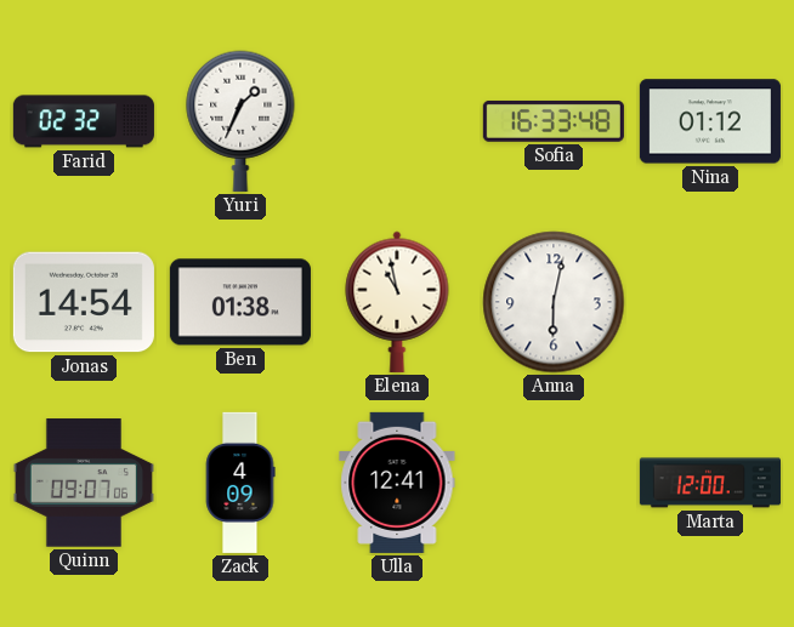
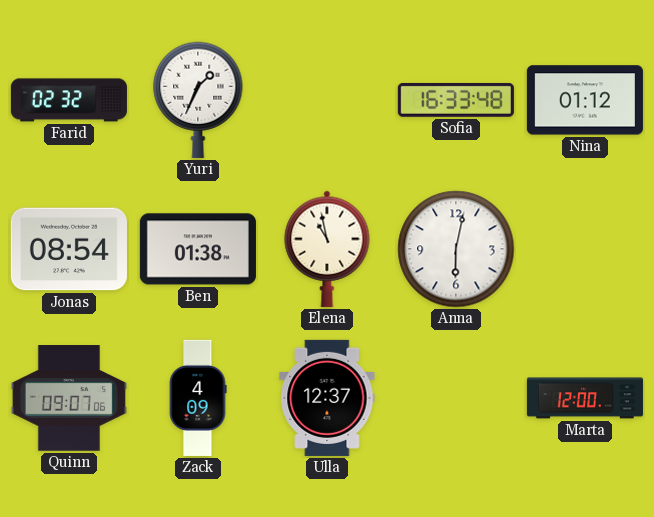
Jonas: 14:54 -> 08:54
Ulla: 12:41 -> 12:37
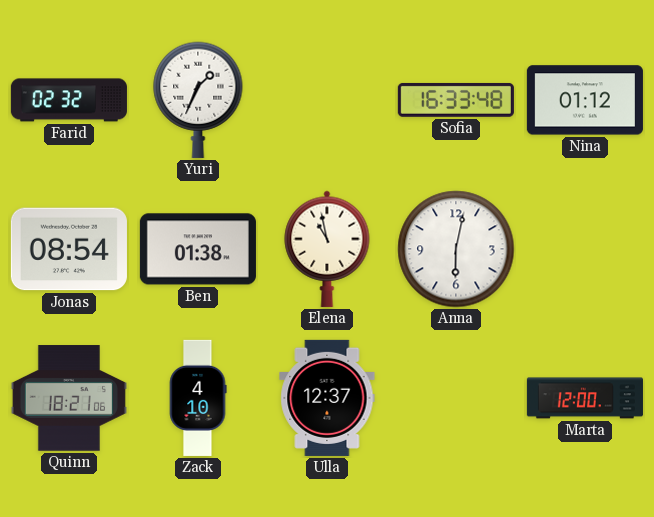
Quinn: 09:07 -> 18:21
Zack: 4:09 -> 4:10
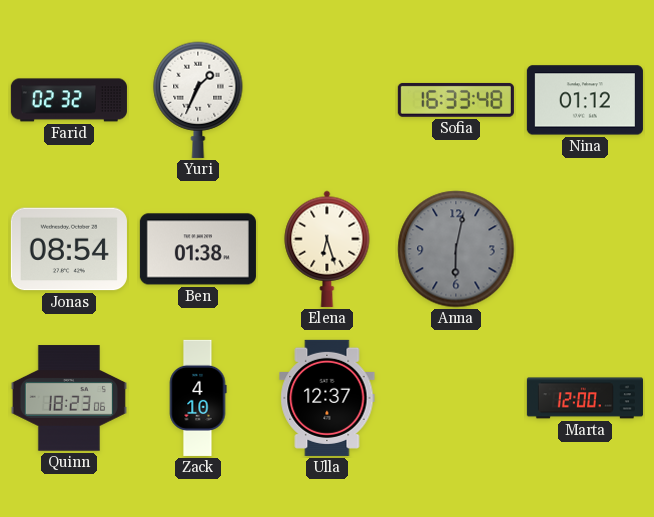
Elena: 10:58 -> 6:27
Anna dial: white -> grey
Quinn: 18:21 -> 18:23
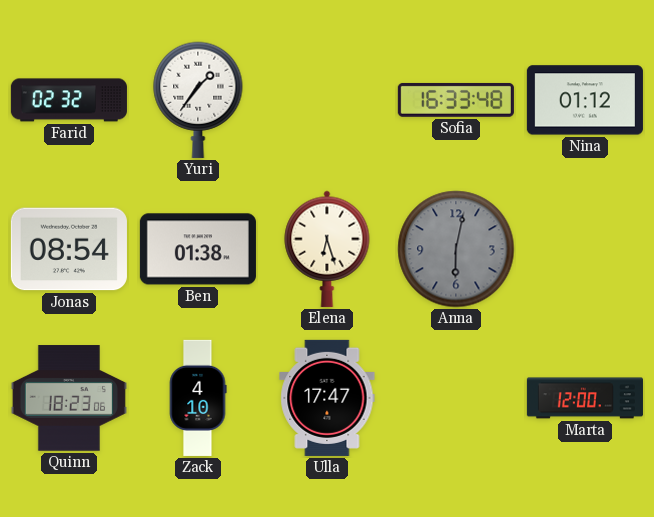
Yuri: 1:34 -> 1:36
Ulla: 12:37 -> 17:47
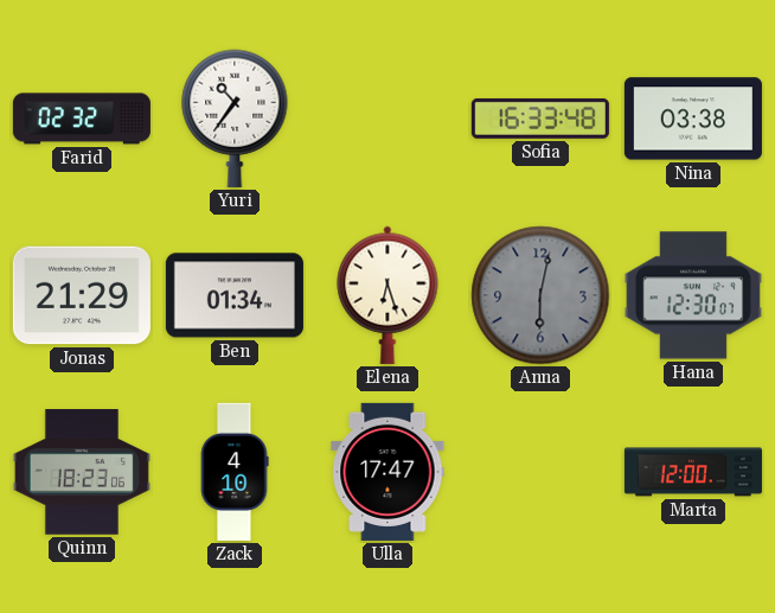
Yuri: 1:36 -> 10:36
Nina: 01:12 -> 03:38
Jonas: 08:54 -> 21:29
Ben: 01:38 -> 01:34
Hana: none -> 12:30
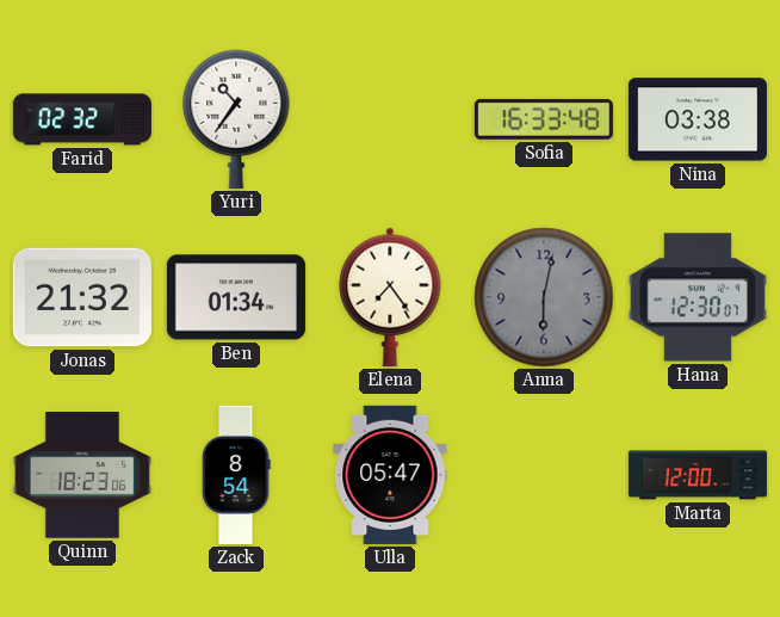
Jonas: 21:29 -> 21:32
Elena: 6:27 -> 7:24
Zack: 4:10 -> 8:54
Ulla: 17:47 -> 05:47
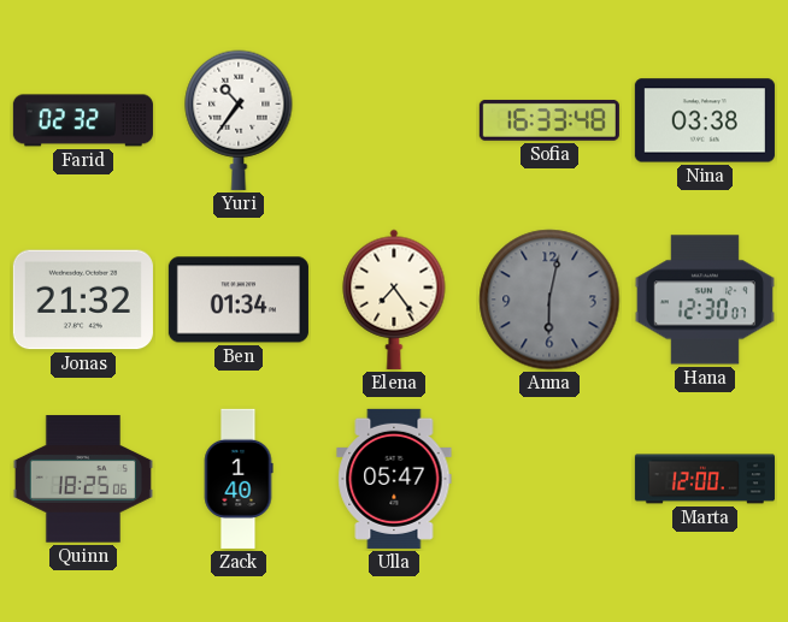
Quinn: 18:23 -> 18:25
Zack: 8:54 -> 1:40
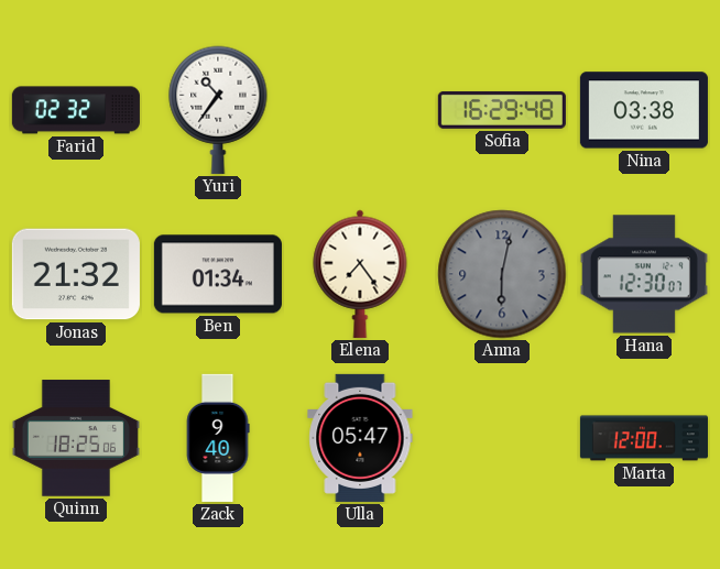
Sofia: 16:33 -> 16:29
Zack: 1:40 -> 9:40
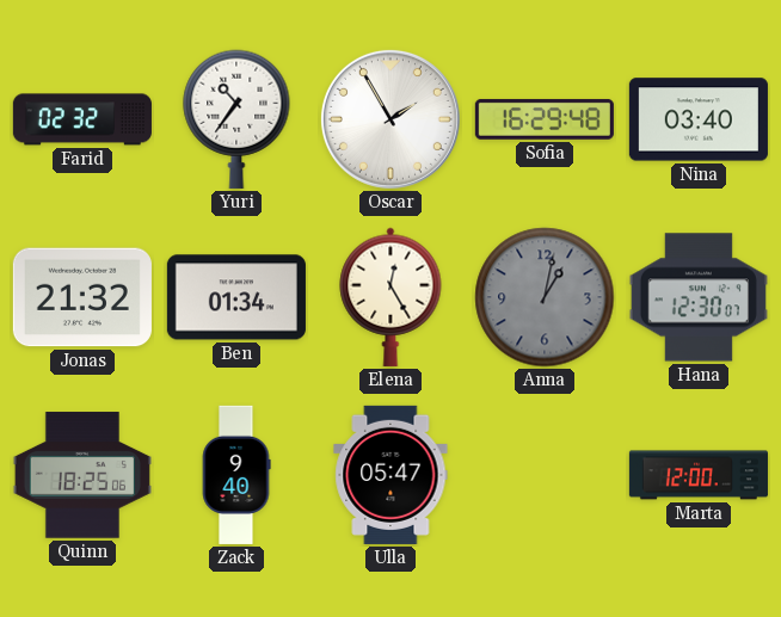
Oscar: none -> 1:55
Nina: 03:38 -> 03:40
Elena: 7:24 -> 12:25
Anna: 6:02 -> 1:02
